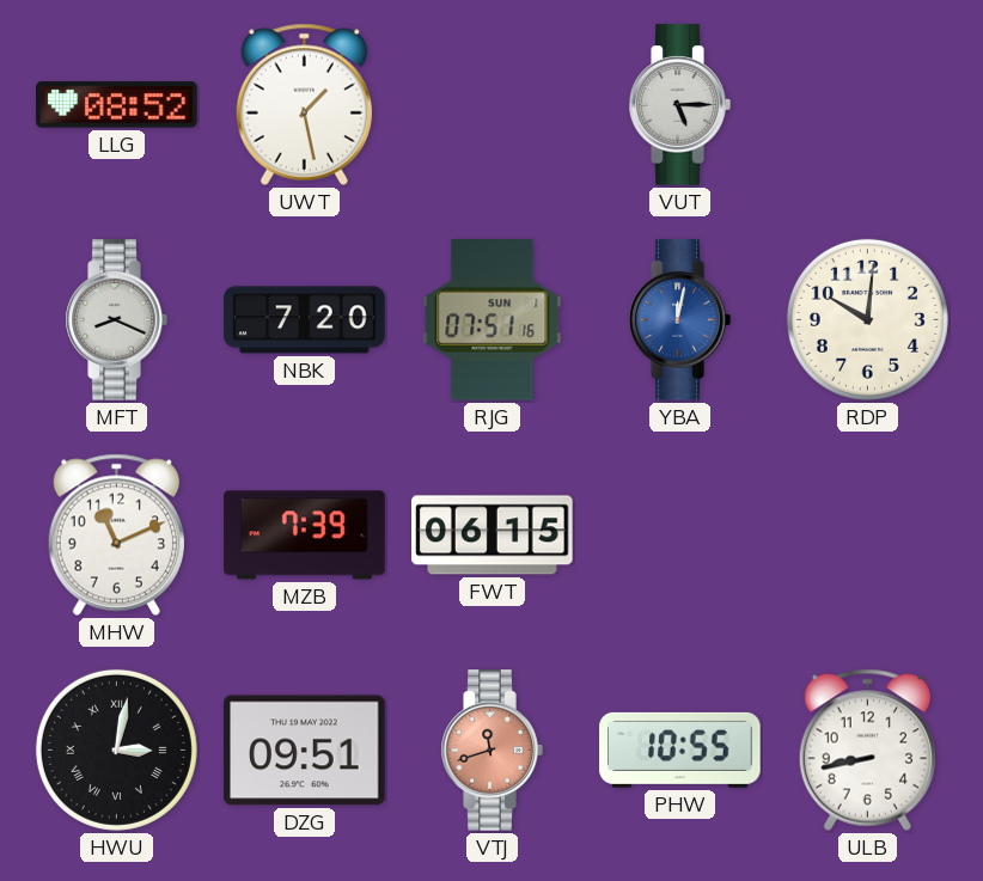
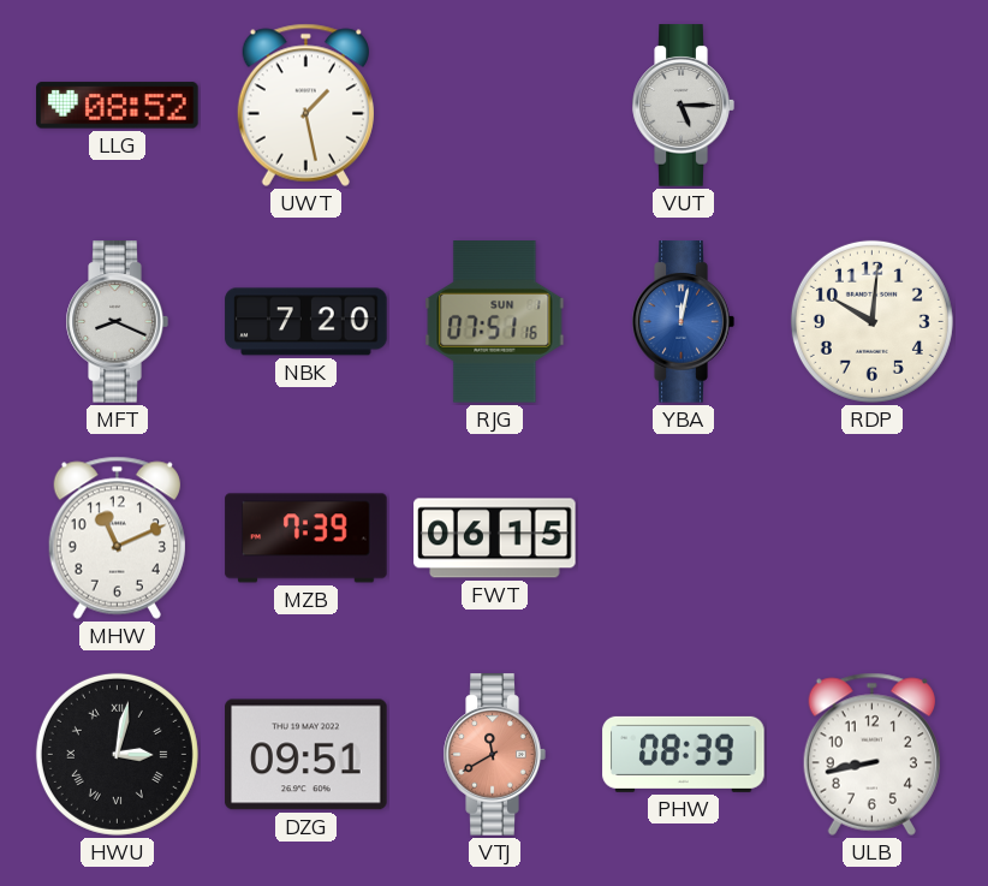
VTJ: 11:42 -> 11:40
PHW: 10:55 -> 08:39
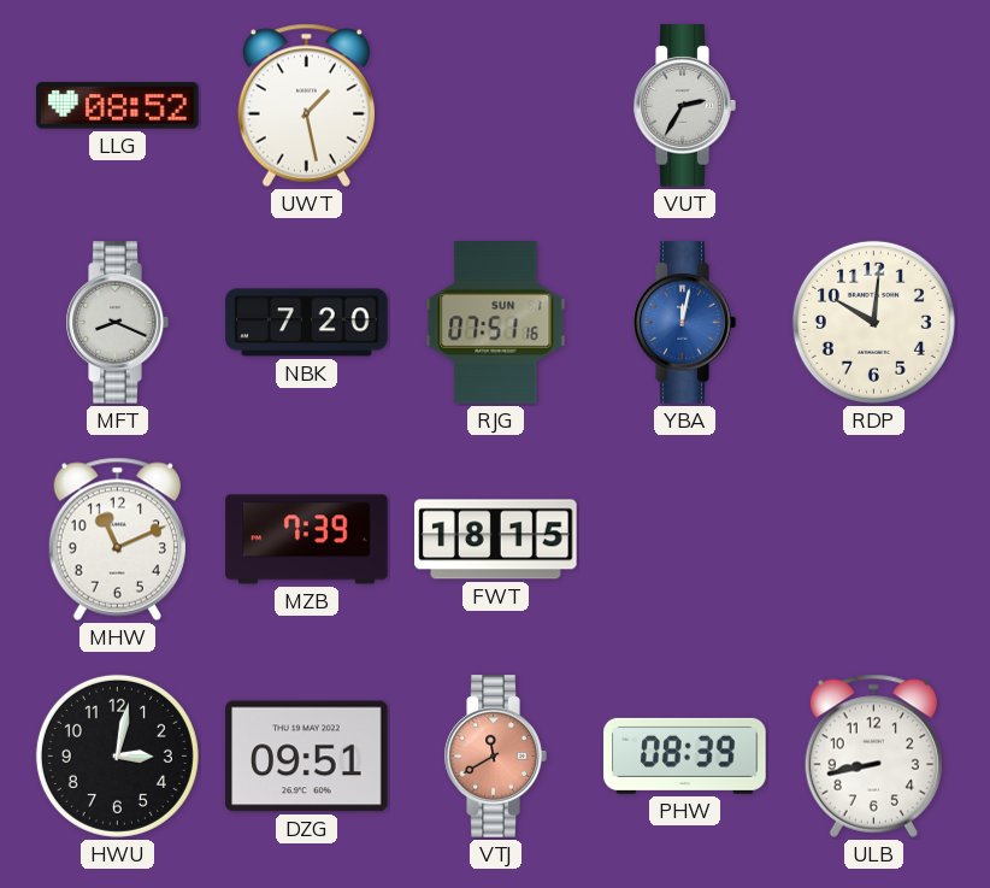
VUT: 5:15 -> 2:35
FWT: 06:15 -> 18:15
HWU numerals: Roman -> Arabic
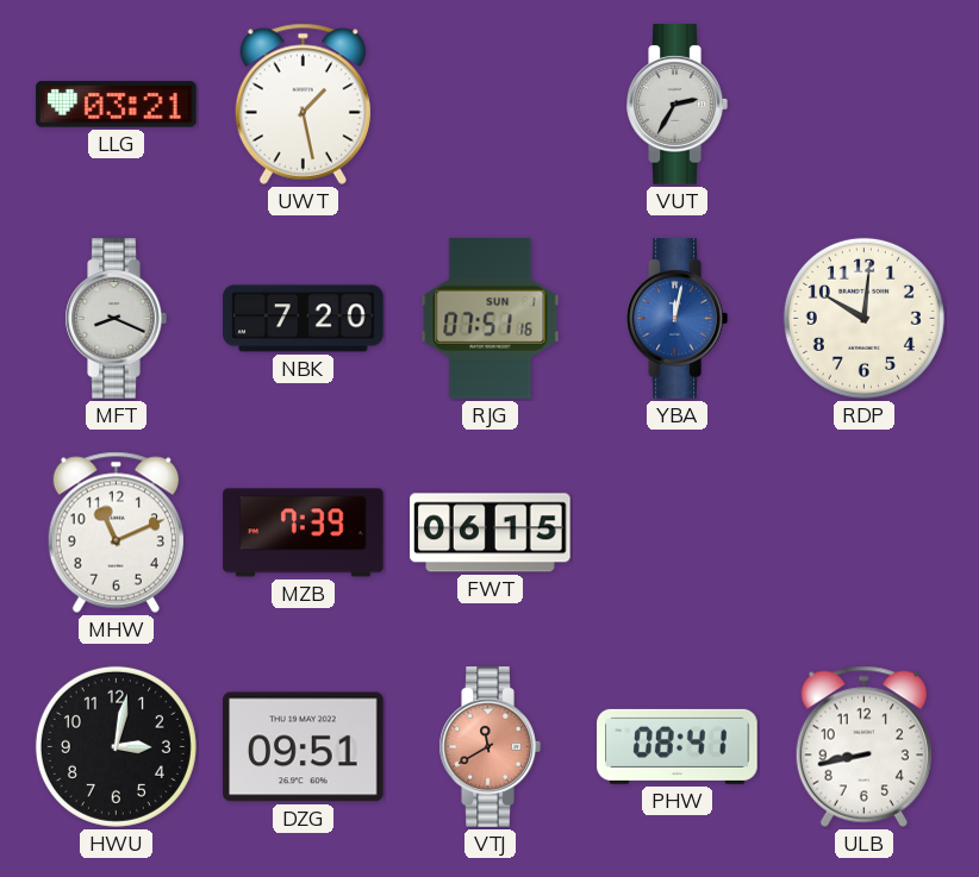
LLG: 08:52 -> 03:21
FWT: 18:15 -> 06:15
PHW: 08:39 -> 08:41
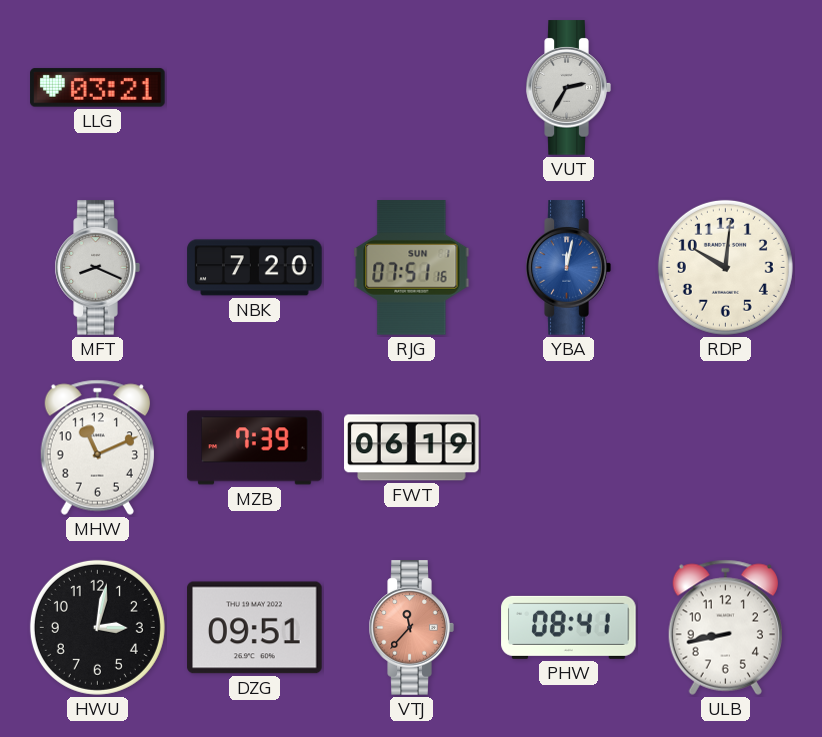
UWT: 1:28 -> none
FWT: 06:15 -> 06:19
VTJ: 11:40 -> 11:37
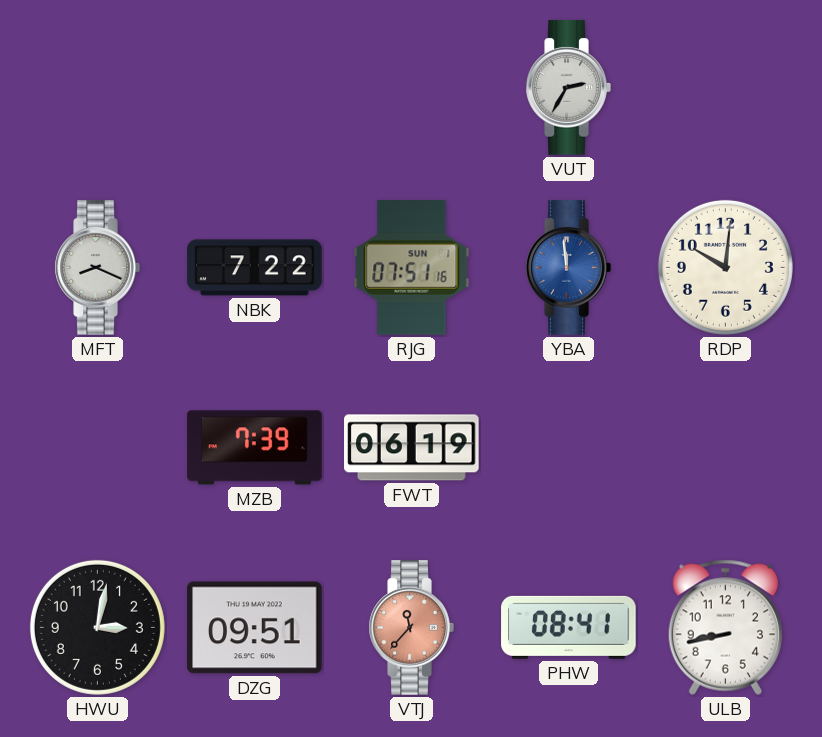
LLG: 03:21 -> none
NBK: 7:20 -> 7:22
YBA: 12:02 -> 11:59
MHW: 11:11 -> none
